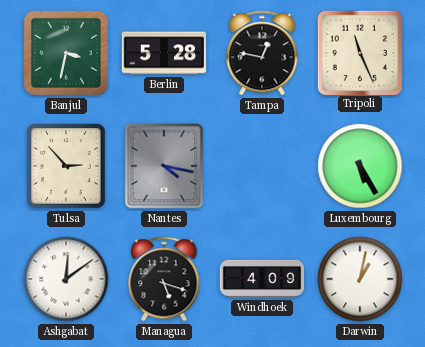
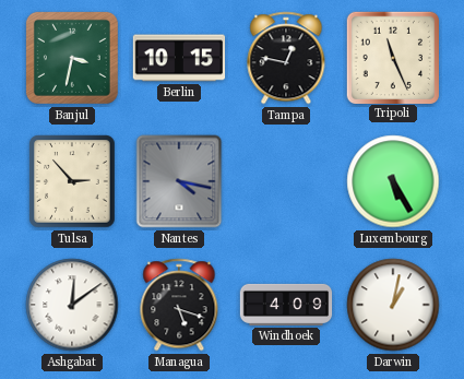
Berlin: 5:28 -> 10:15
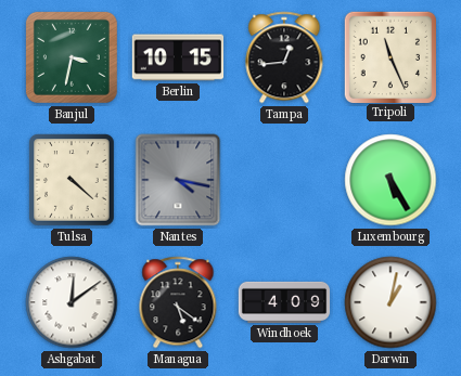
Tampa: 12:47 -> 12:44
Tulsa: 2:53 -> 4:22
Managua: 5:18 -> 5:21
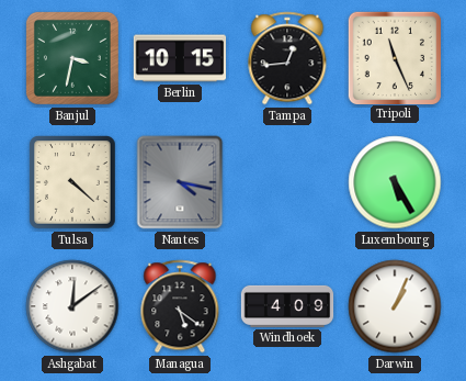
Darwin: 1:02 -> 1:04
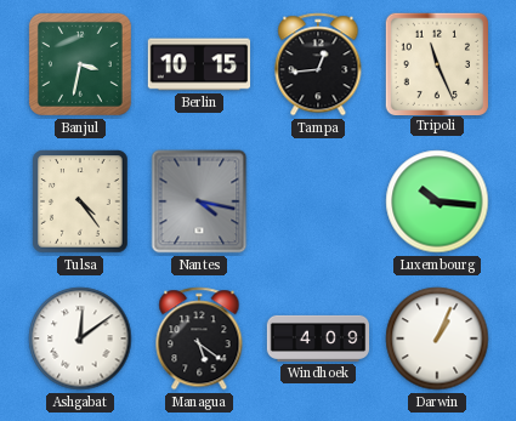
Tulsa: 4:22 -> 4:24
Luxembourg: 5:25 -> 10:16
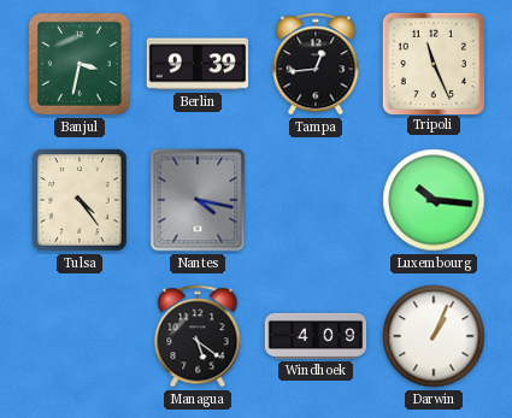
Berlin: 10:15 -> 9:39
Ashgabat: 12:09 -> none
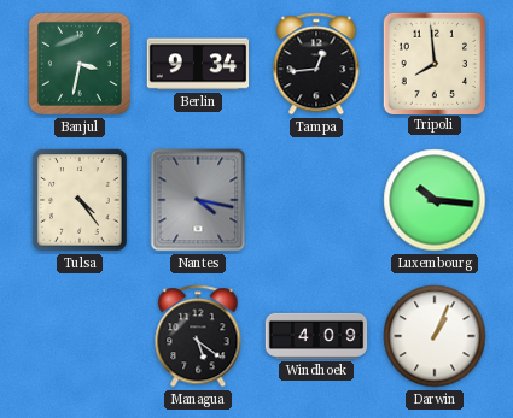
Berlin: 9:39 -> 9:34
Tripoli: 11:26 -> 7:59
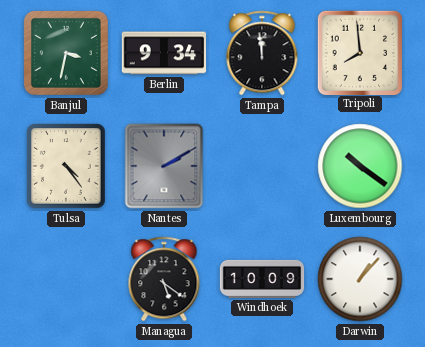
Tampa: 12:44 -> 11:59
Nantes: 4:17 -> 2:10
Luxembourg: 10:16 -> 10:21
Windhoek: 4:09 -> 10:09
Darwin: 1:04 -> 1:07
